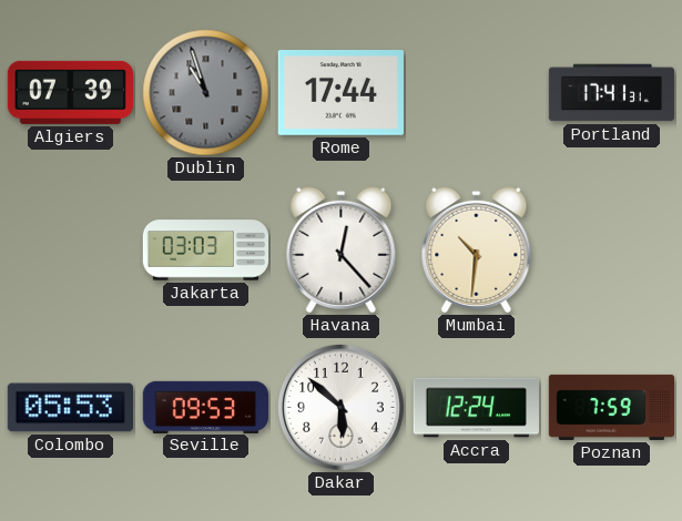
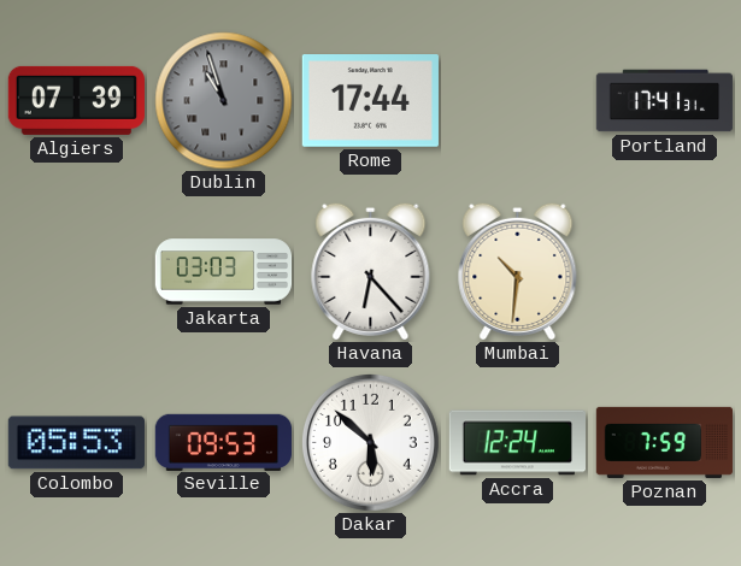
Havana: 12:23 -> 6:23
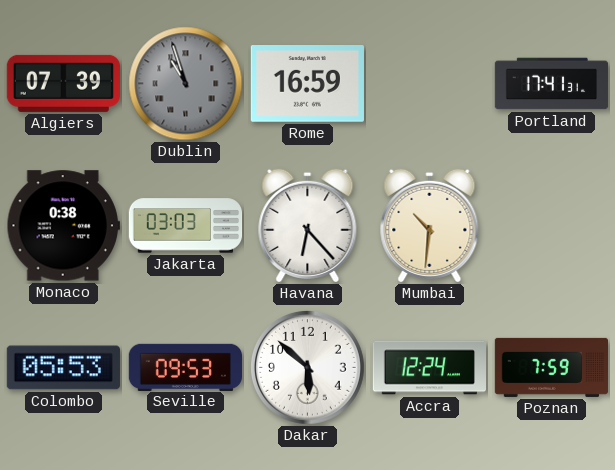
Rome: 17:44 -> 16:59
Monaco: none -> 0:38
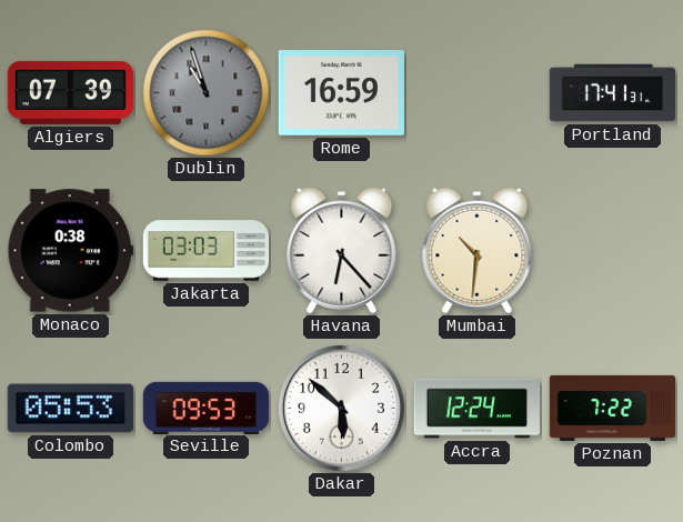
Poznan: 7:59 -> 7:22
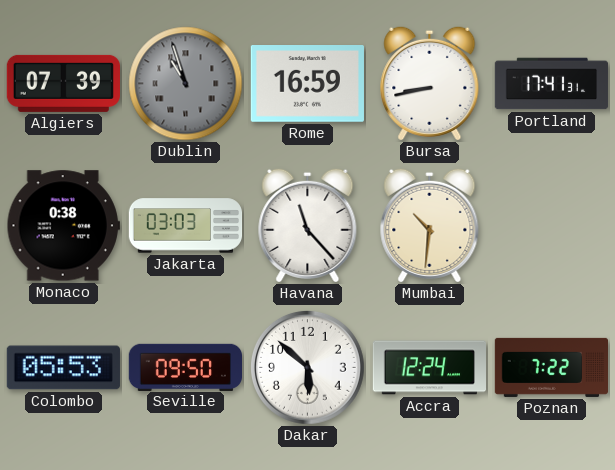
Bursa: none -> 8:43
Havana: 6:23 -> 11:23
Seville: 09:53 -> 09:50
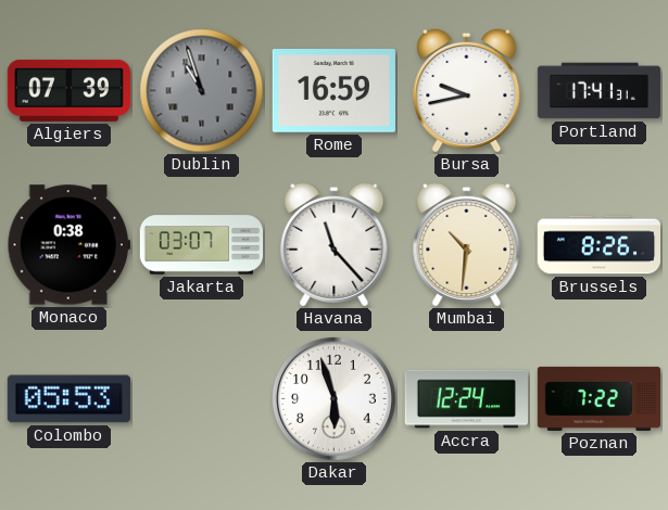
Bursa: 8:43 -> 9:43
Jakarta: 03:03 -> 03:07
Brussels: none -> 8:26
Seville: 09:50 -> none
Dakar: 5:52 -> 5:57
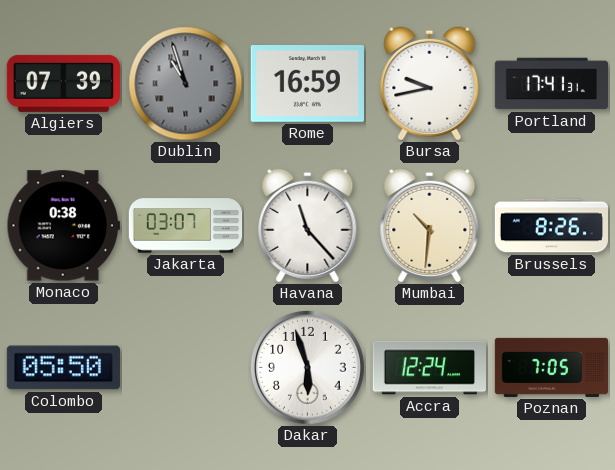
Colombo: 05:53 -> 05:50
Poznan: 7:22 -> 7:05
